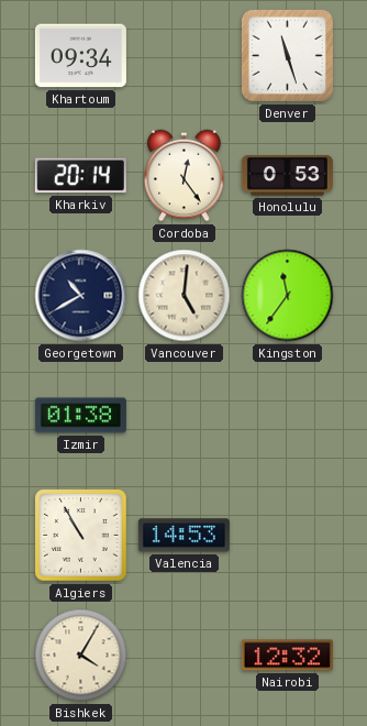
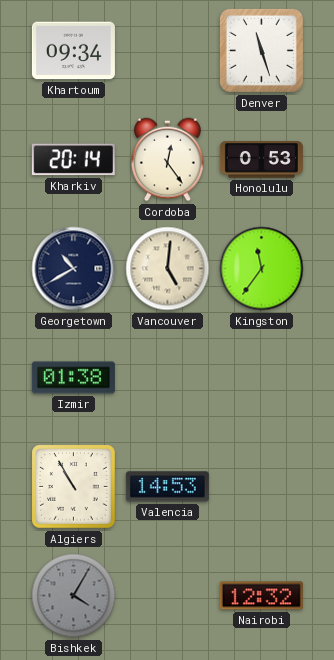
Bishkek dial: cream -> grey
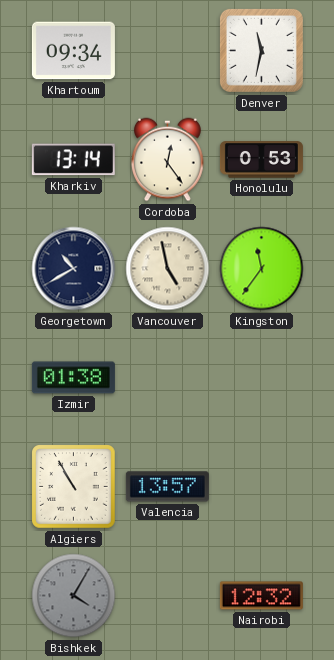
Denver: 11:27 -> 11:32
Kharkiv: 20:14 -> 13:14
Vancouver: 5:01 -> 4:58
Valencia: 14:53 -> 13:57
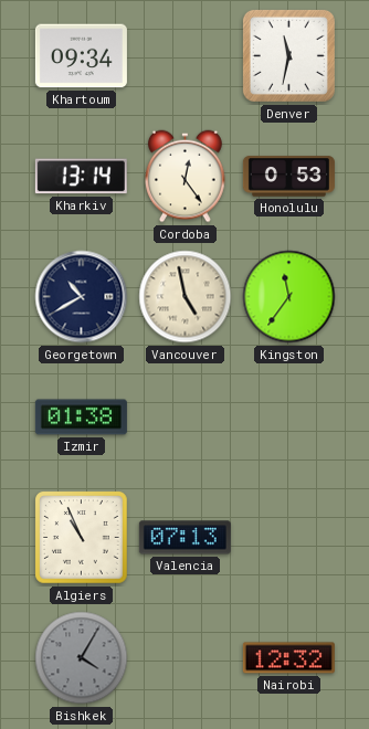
Algiers: 10:55 -> 10:56
Valencia: 13:57 -> 07:13
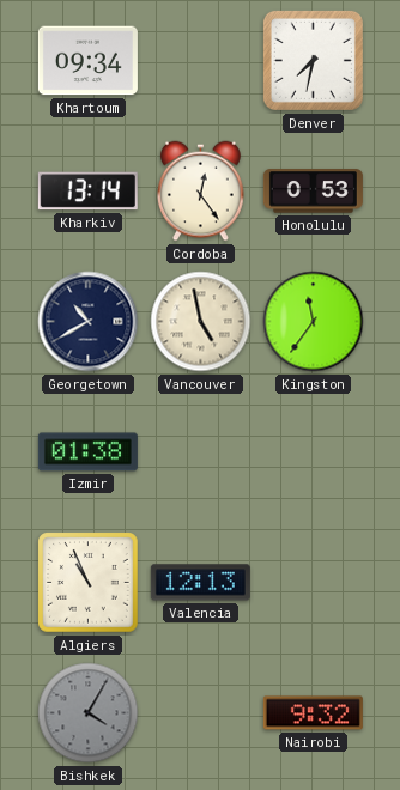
Denver: 11:32 -> 7:32
Valencia: 07:13 -> 12:13
Nairobi: 12:32 -> 9:32
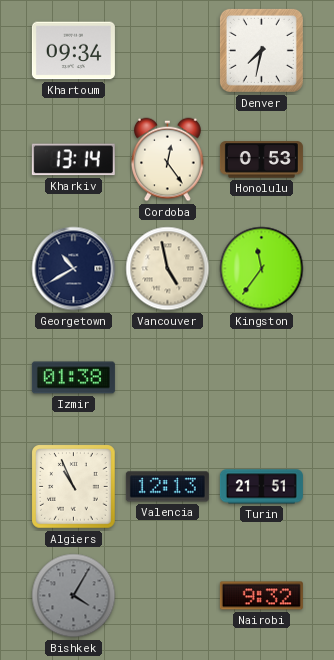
Turin: none -> 21:51
